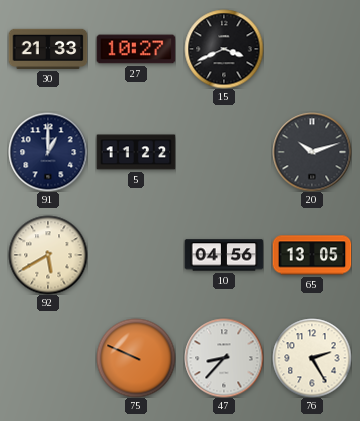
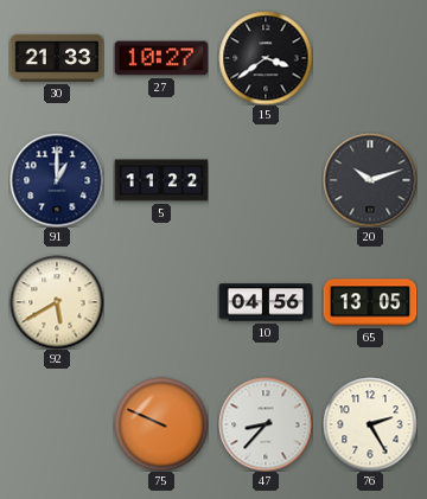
15: 3:41 -> 3:39
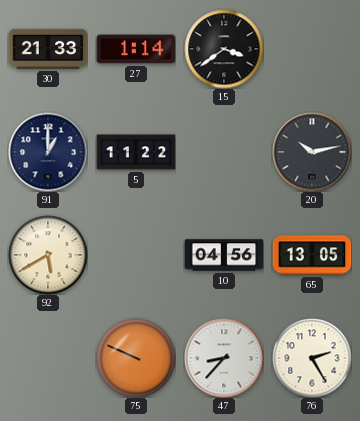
27: 10:27 -> 1:14
20: 10:12 -> 10:13
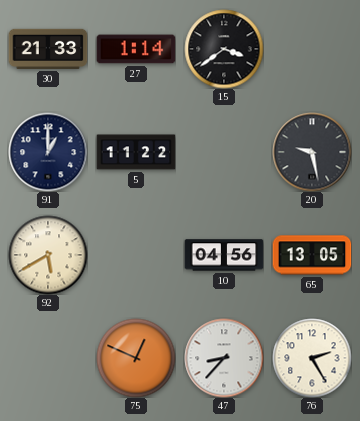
20: 10:13 -> 9:28
75: 9:49 -> 12:49
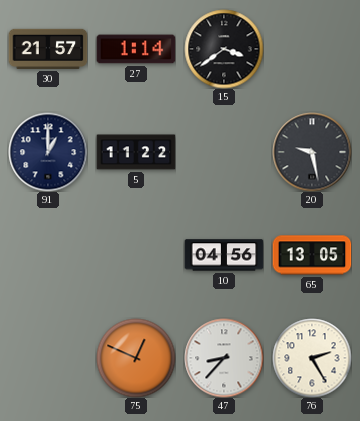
30: 21:33 -> 21:57
92: 5:40 -> none
